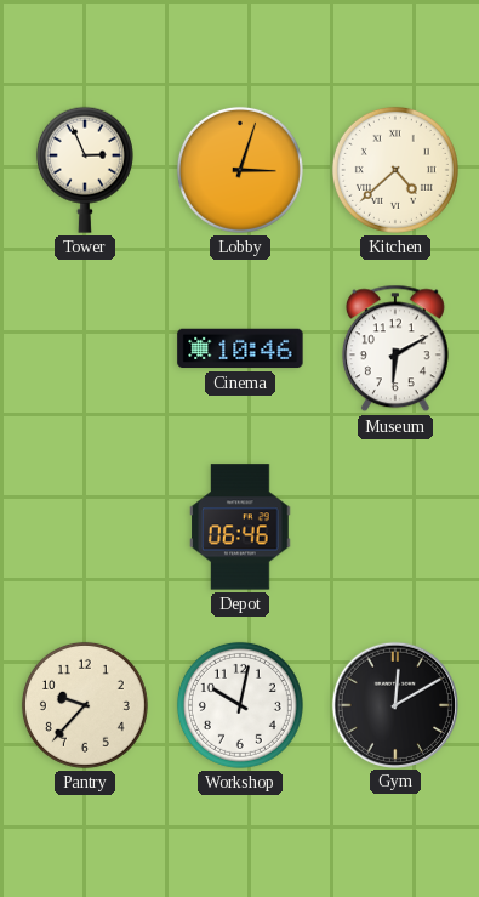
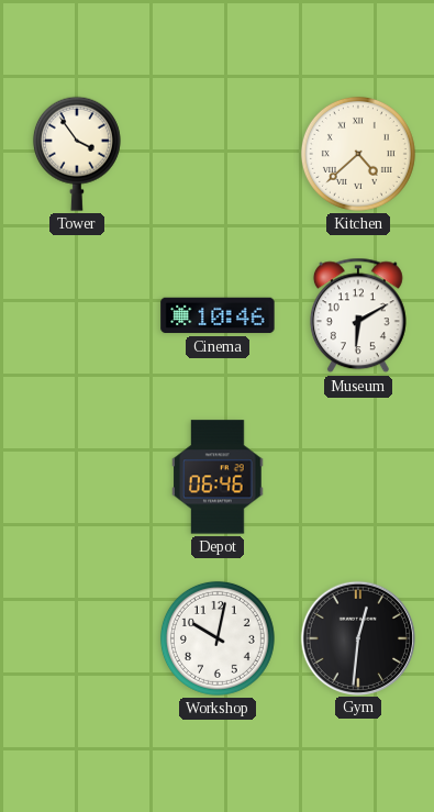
Tower: 2:56 -> 3:54
Lobby: 3:03 -> none
Pantry: 9:37 -> none
Gym: 12:10 -> 12:31
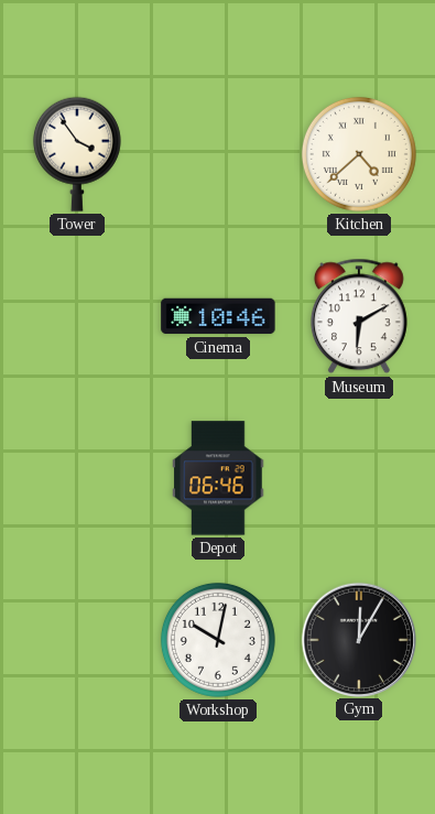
Gym: 12:31 -> 12:05
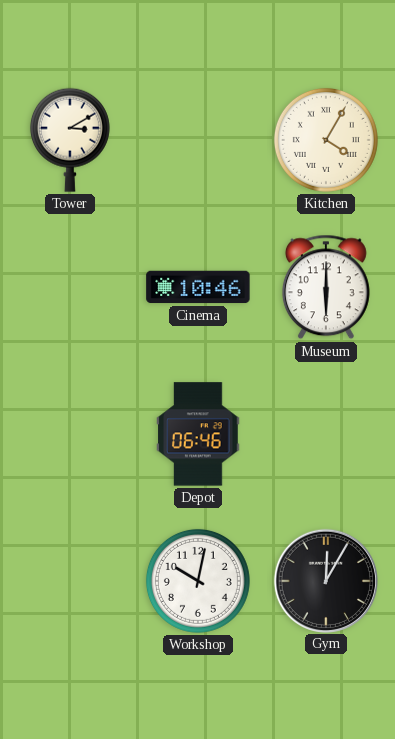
Tower: 3:54 -> 3:10
Kitchen: 4:38 -> 4:05
Museum: 6:10 -> 6:00
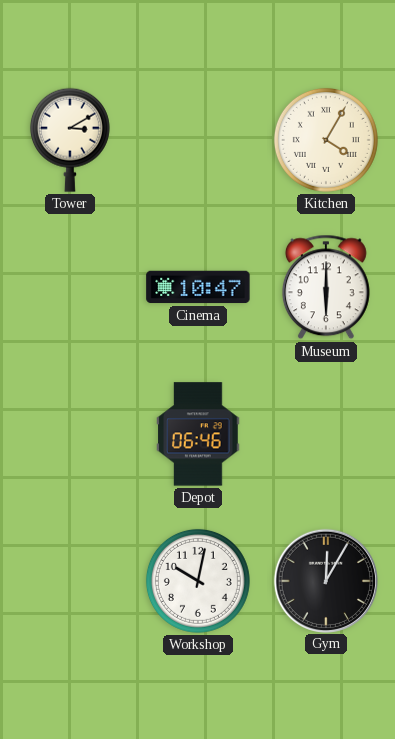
Cinema: 10:46 -> 10:47
